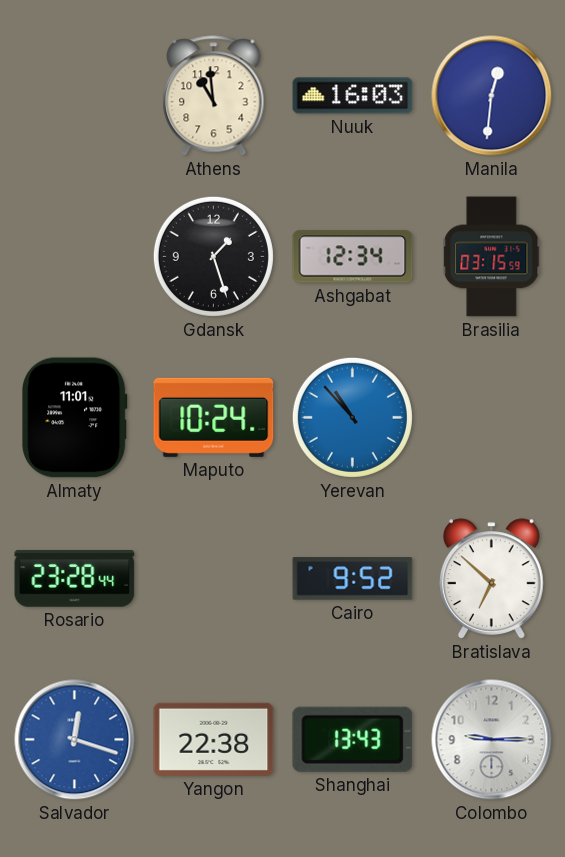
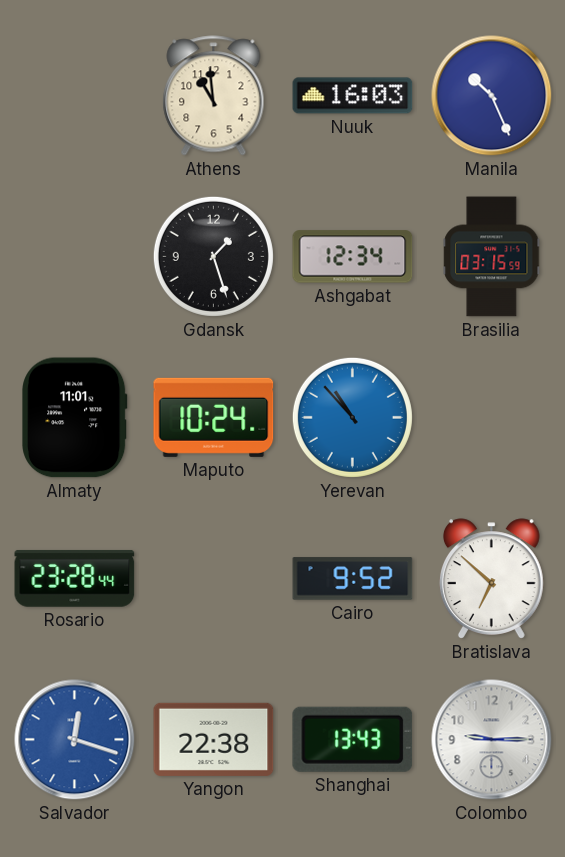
Manila: 12:31 -> 10:26
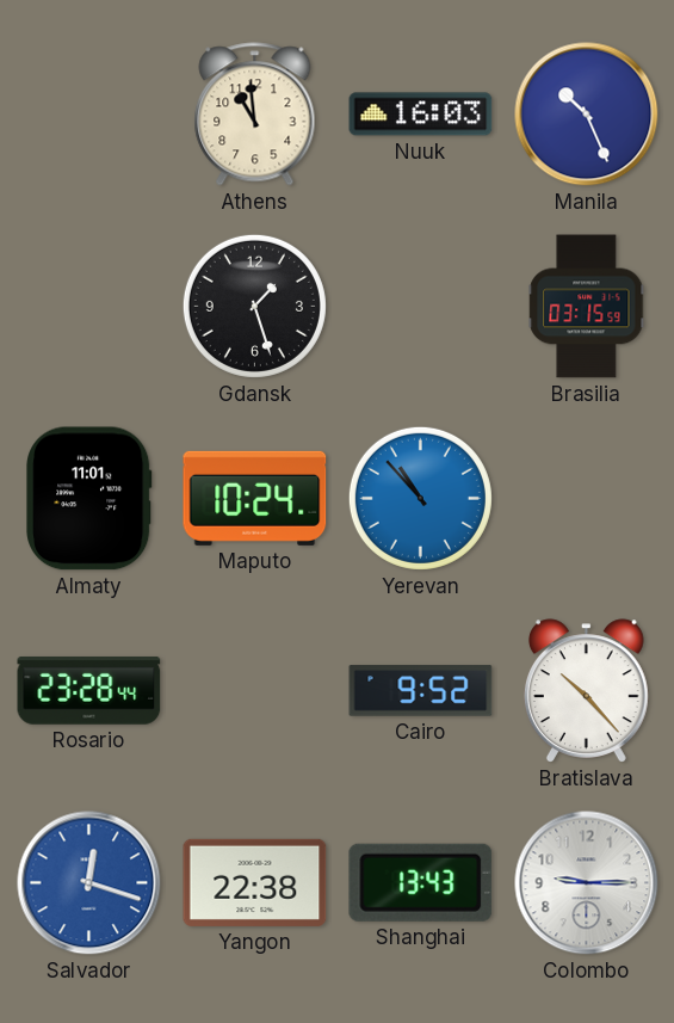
Ashgabat: 12:34 -> none
Bratislava: 6:52 -> 10:23
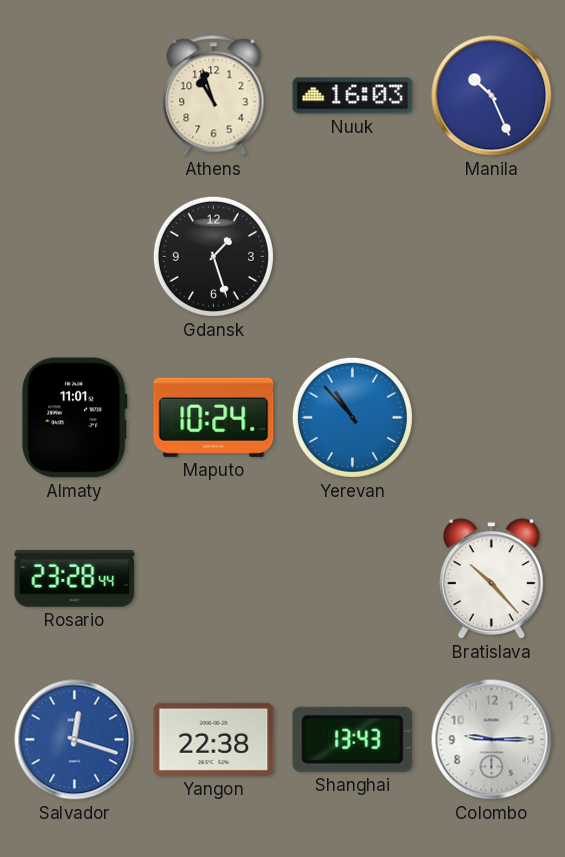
Athens: 10:59 -> 10:57
Brasilia: 03:15 -> none
Cairo: 9:52 -> none
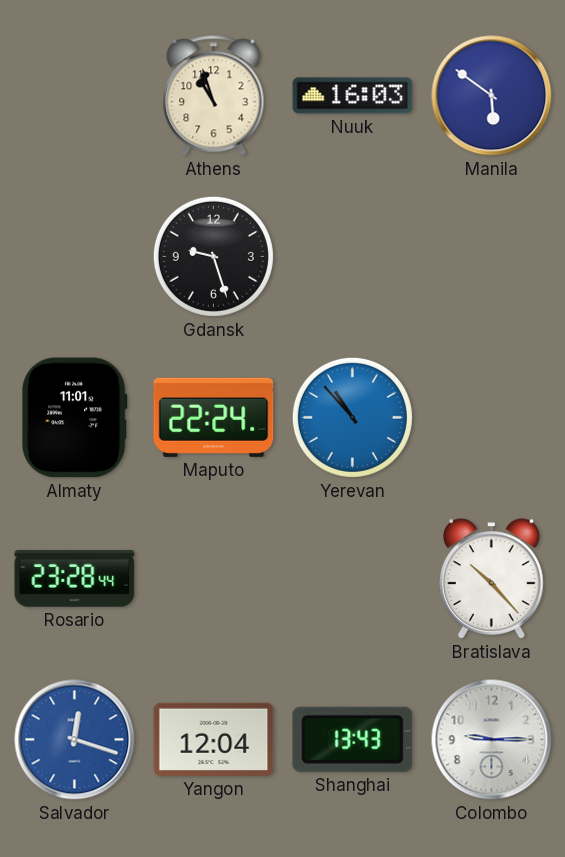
Manila: 10:26 -> 5:51
Gdansk: 1:27 -> 9:27
Maputo: 10:24 -> 22:24
Yangon: 22:38 -> 12:04
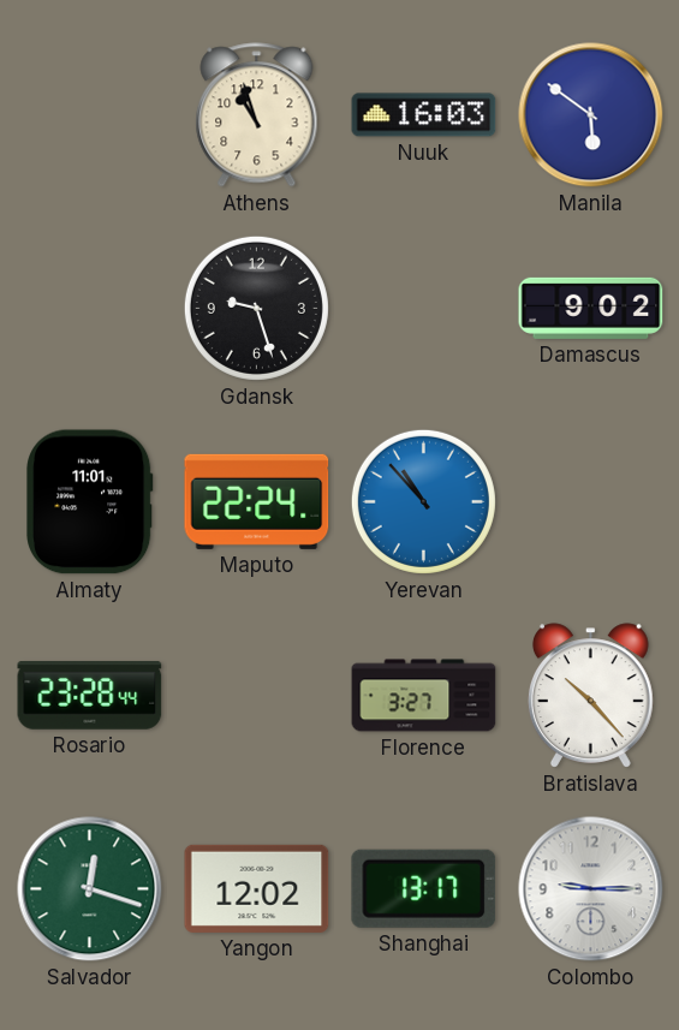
Damascus: none -> 9:02
Florence: none -> 3:27
Salvador dial: blue -> green
Yangon: 12:04 -> 12:02
Shanghai: 13:43 -> 13:17
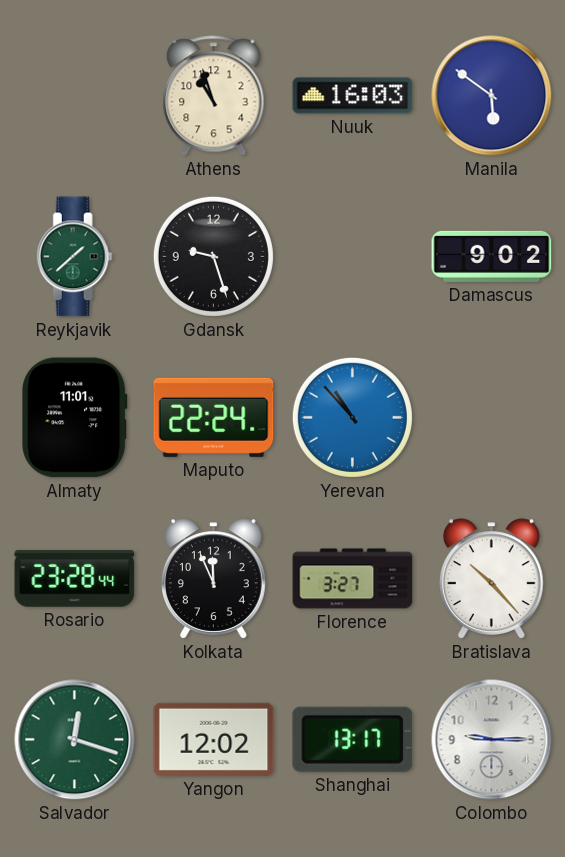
Reykjavik: none -> 1:38
Kolkata: none -> 11:56
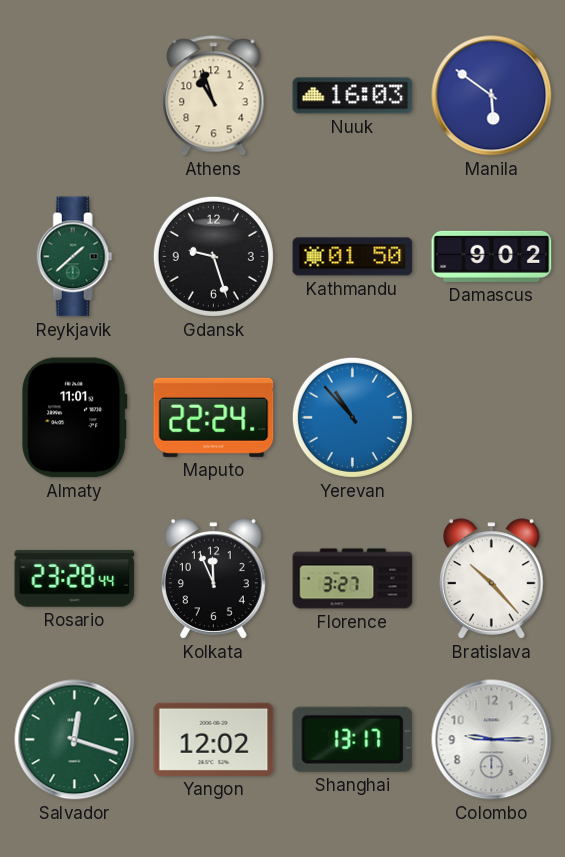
Kathmandu: none -> 01:50
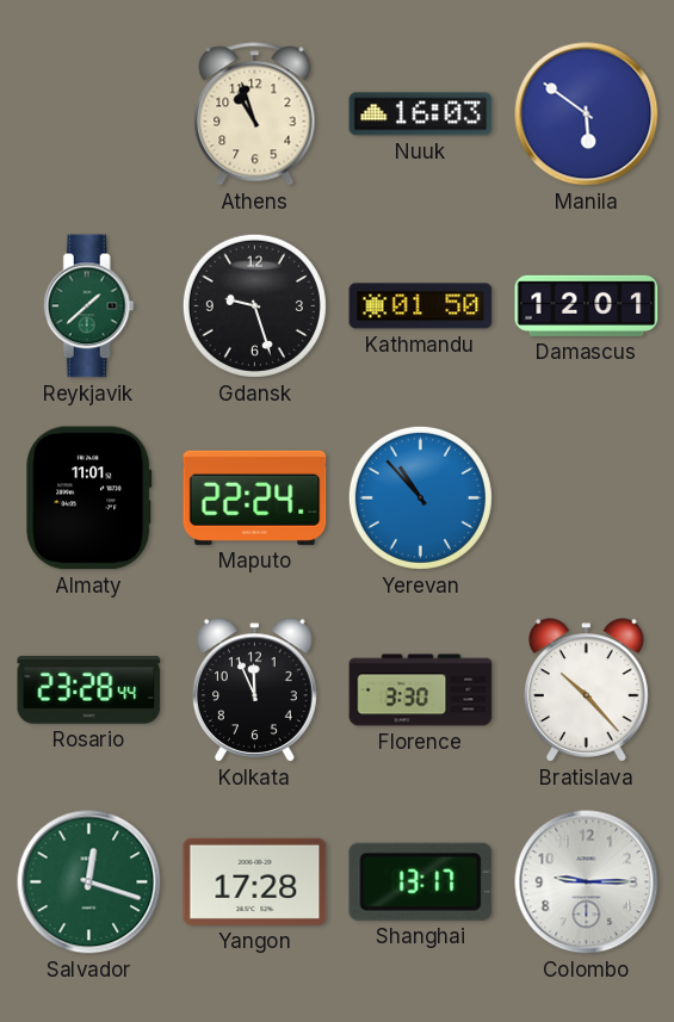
Damascus: 9:02 -> 12:01
Florence: 3:27 -> 3:30
Yangon: 12:02 -> 17:28
